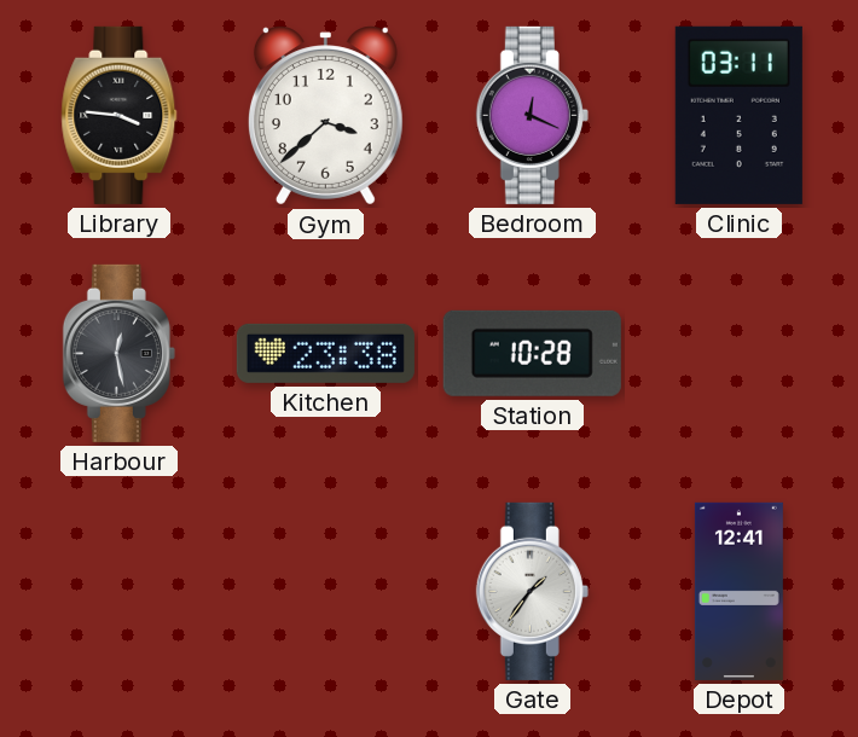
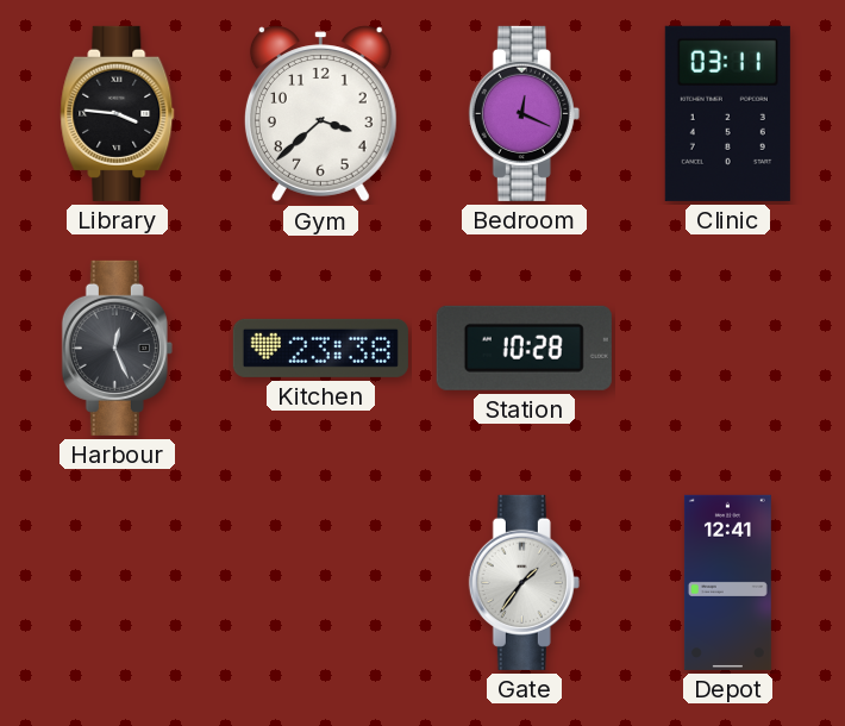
Harbour: 12:28 -> 12:26
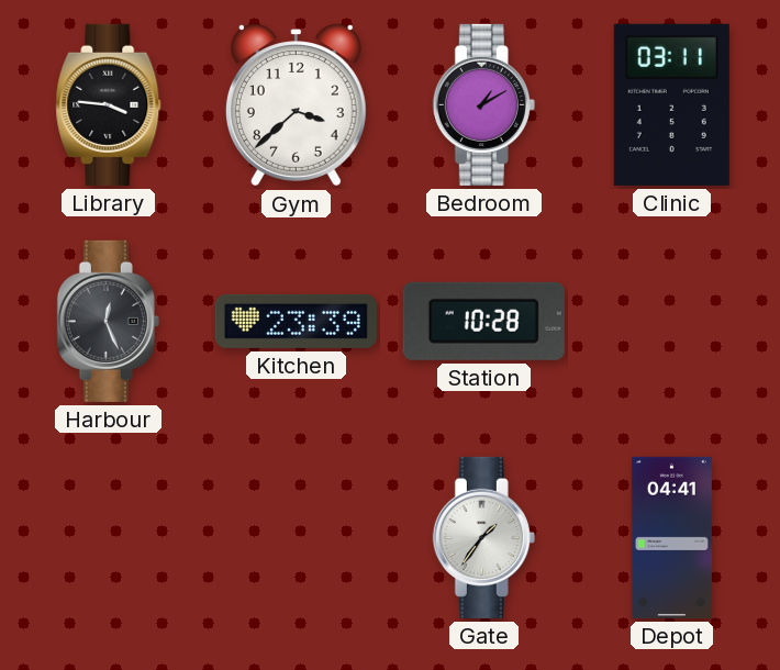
Bedroom: 12:19 -> 1:10
Kitchen: 23:38 -> 23:39
Depot: 12:41 -> 04:41
